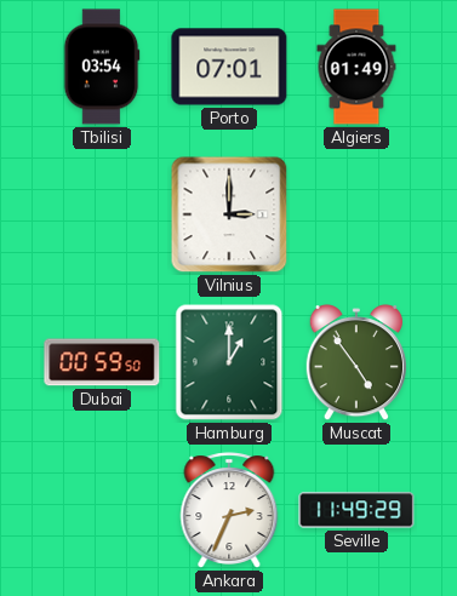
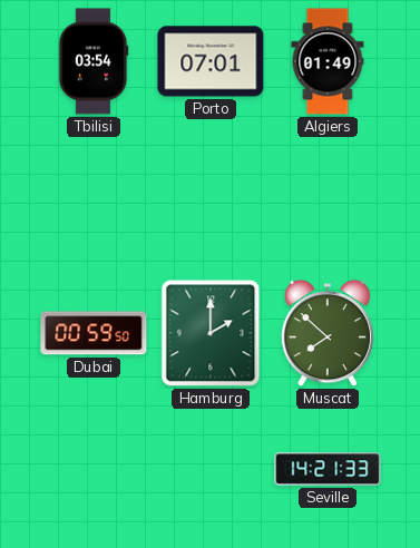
Vilnius: 3:00 -> none
Hamburg: 1:00 -> 2:00
Muscat: 4:54 -> 7:52
Ankara: 2:34 -> none
Seville: 11:49 -> 14:21
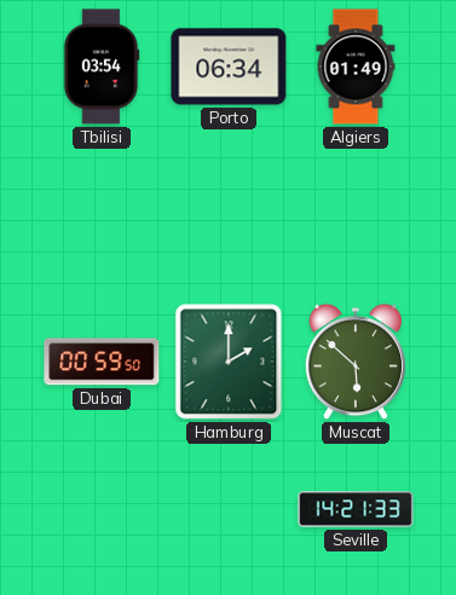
Porto: 07:01 -> 06:34
Muscat: 7:52 -> 5:52
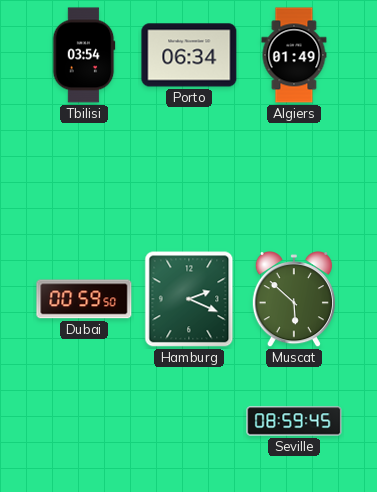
Hamburg: 2:00 -> 2:19
Seville: 14:21 -> 08:59
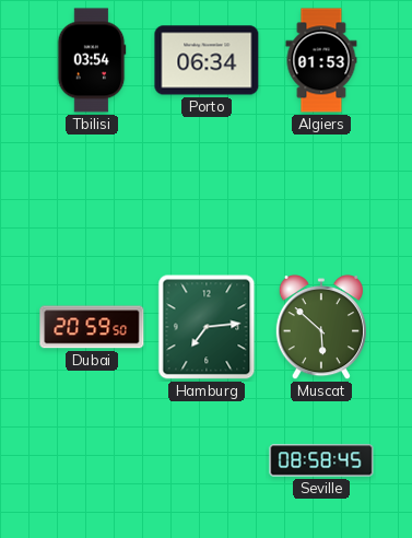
Algiers: 01:49 -> 01:53
Dubai: 00:59 -> 20:59
Hamburg: 2:19 -> 7:14
Seville: 08:59 -> 08:58
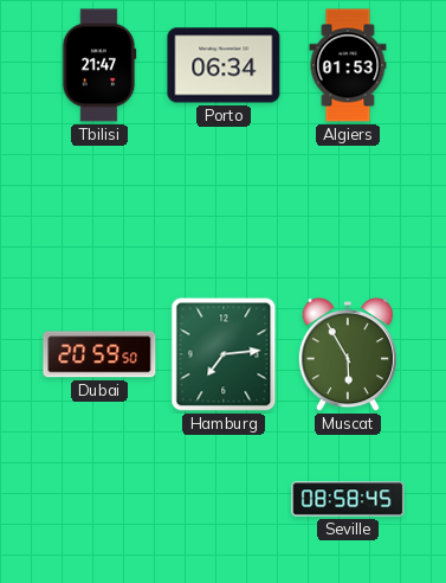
Tbilisi: 03:54 -> 21:47
Muscat: 5:52 -> 5:55
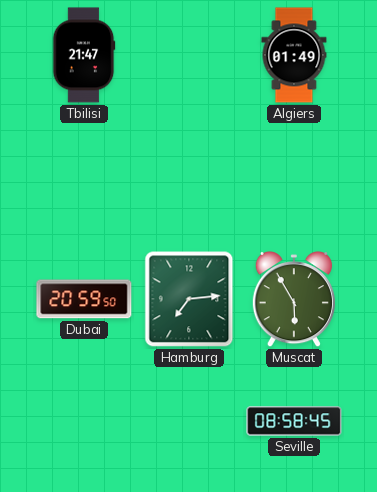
Porto: 06:34 -> none
Algiers: 01:53 -> 01:49
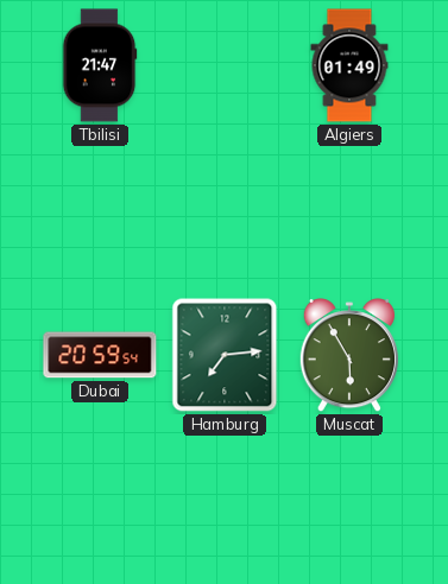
Dubai: 20:59:50 -> 20:59:54
Seville: 08:58 -> none
